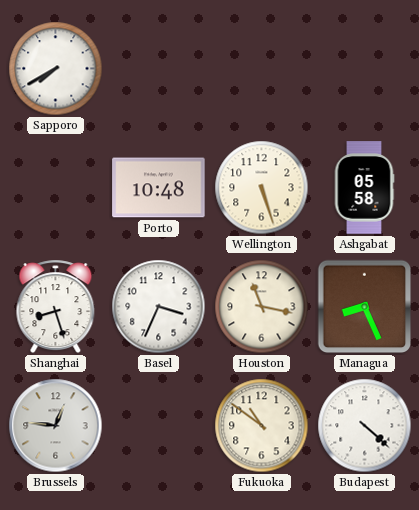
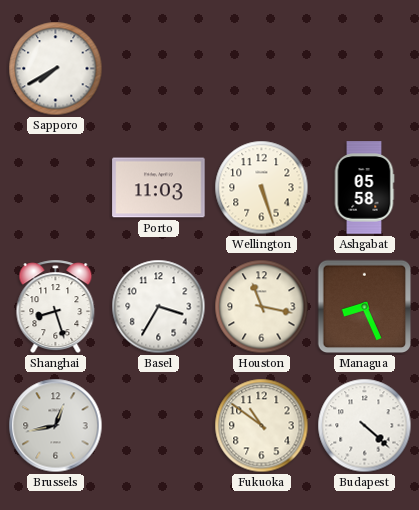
Porto: 10:48 -> 11:03
Basel: 3:34 -> 3:35
Brussels: 12:46 -> 12:43
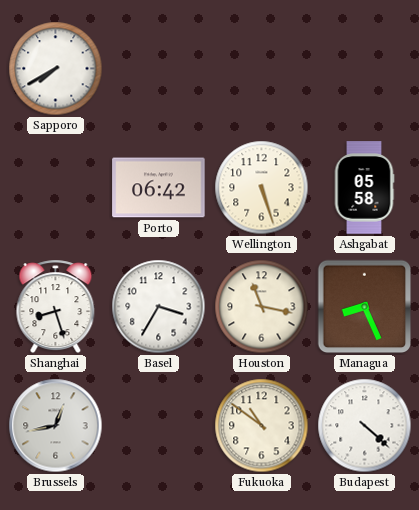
Porto: 11:03 -> 06:42
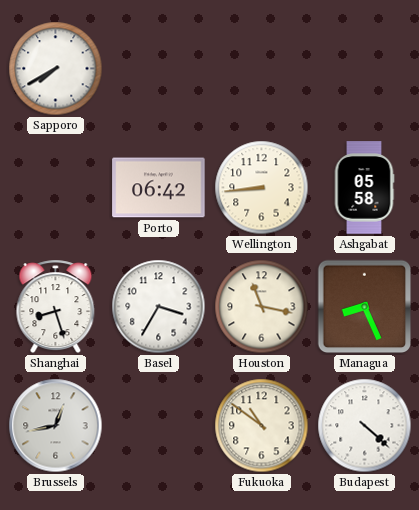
Wellington: 5:27 -> 8:44
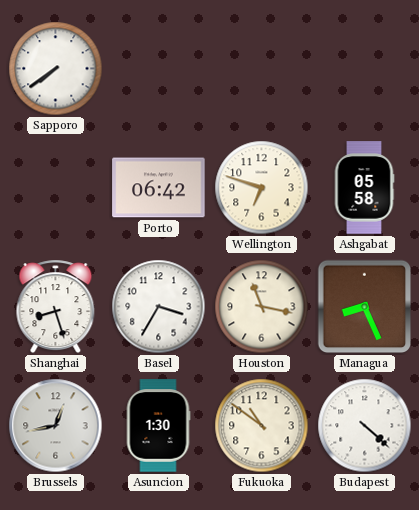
Sapporo: 7:40 -> 7:39
Wellington: 8:44 -> 6:48
Asuncion: none -> 1:30
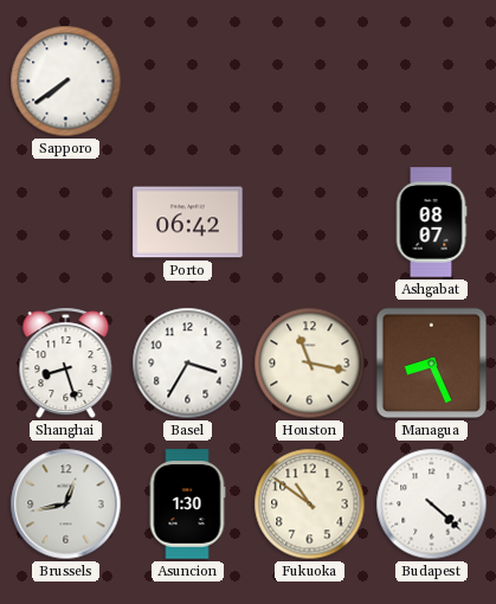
Wellington: 6:48 -> none
Ashgabat: 05:58 -> 08:07
